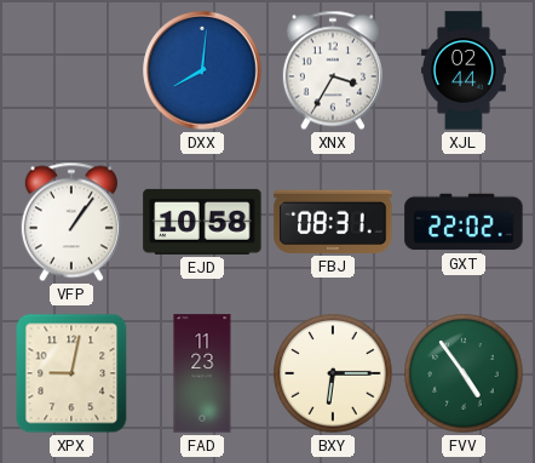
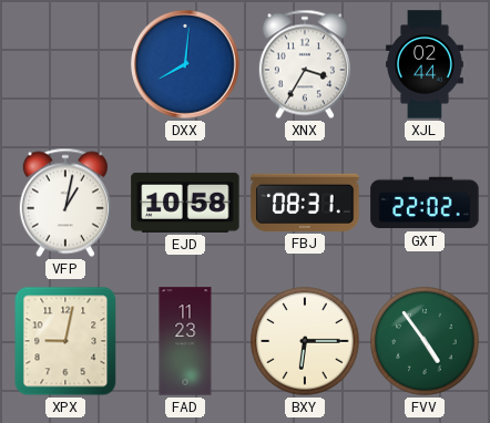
VFP: 1:06 -> 1:02
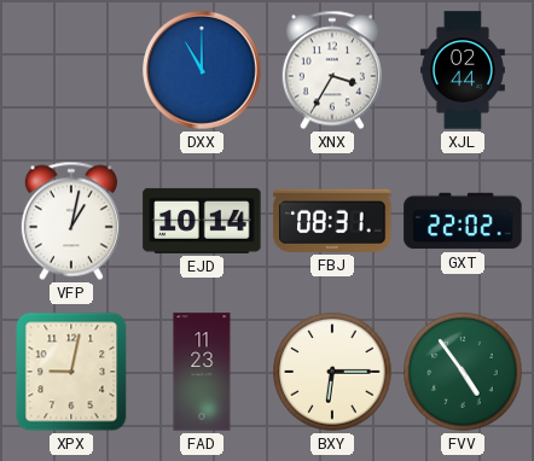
DXX: 8:01 -> 11:00
EJD: 10:58 -> 10:14
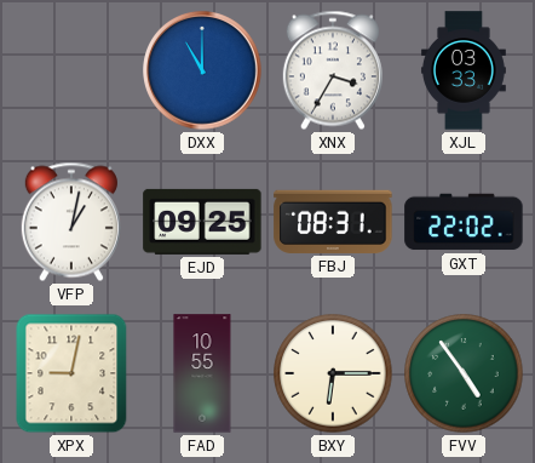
XJL: 02:44 -> 03:33
EJD: 10:14 -> 09:25
FAD: 11:23 -> 10:55
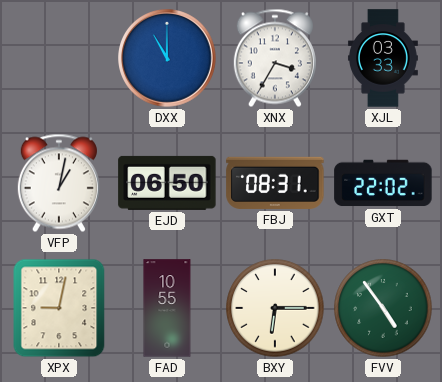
EJD: 09:25 -> 06:50
